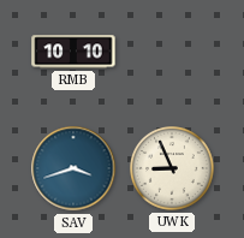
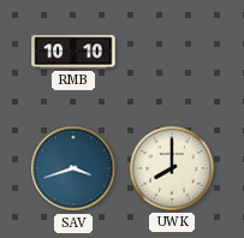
UWK: 8:56 -> 8:00
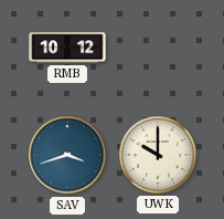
RMB: 10:10 -> 10:12
UWK: 8:00 -> 10:00
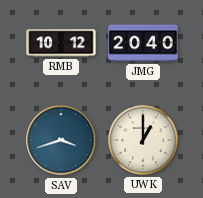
JMG: none -> 20:40
UWK: 10:00 -> 1:00
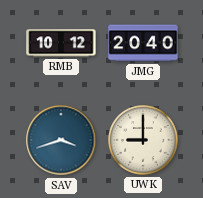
UWK: 1:00 -> 9:00
